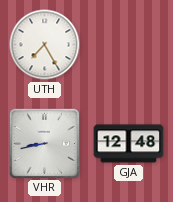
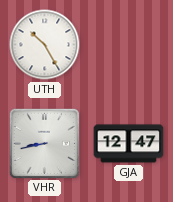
UTH: 7:25 -> 10:25
GJA: 12:48 -> 12:47
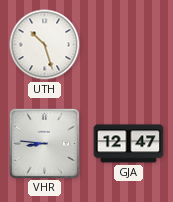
UTH: 10:25 -> 10:27
VHR: 8:43 -> 8:46
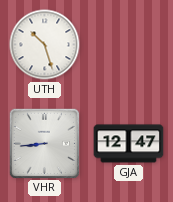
VHR: 8:46 -> 8:44
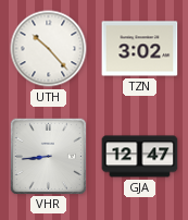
UTH: 10:27 -> 10:23
TZN: none -> 3:02
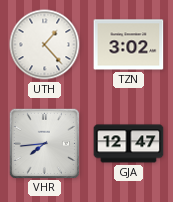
UTH: 10:23 -> 1:23
VHR: 8:44 -> 7:44
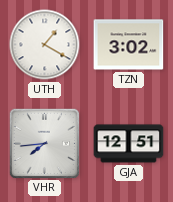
UTH: 1:23 -> 1:20
GJA: 12:47 -> 12:51
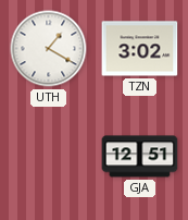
VHR: 7:44 -> none
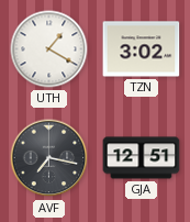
AVF: none -> 7:17
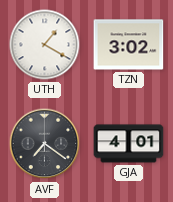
AVF: 7:17 -> 7:21
GJA: 12:51 -> 4:01
